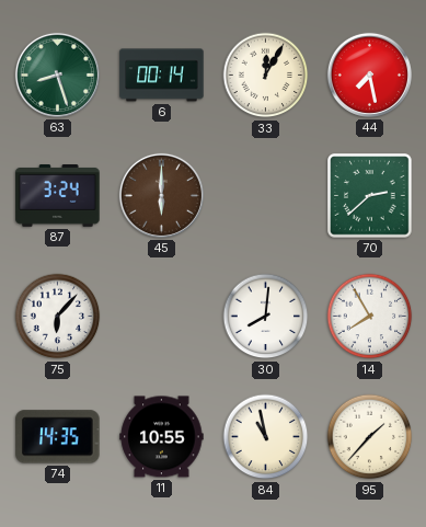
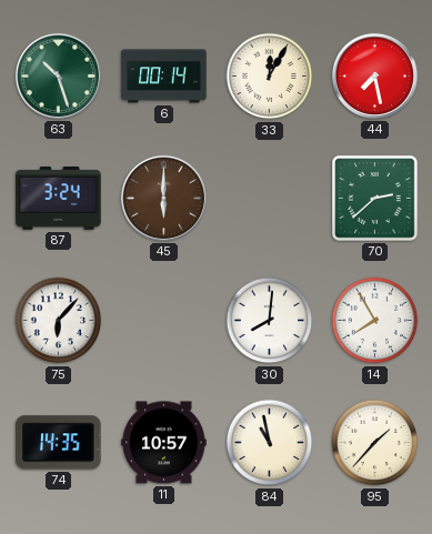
63: 8:27 -> 10:27
11: 10:55 -> 10:57
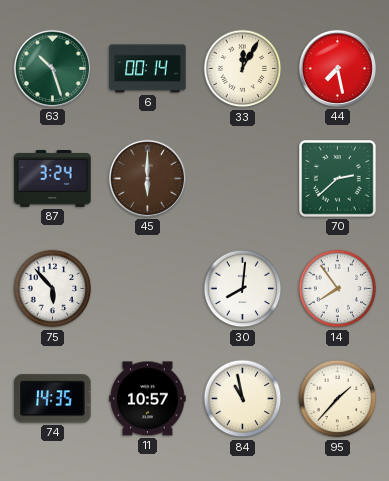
75: 6:07 -> 5:53
14: 7:55 -> 7:54
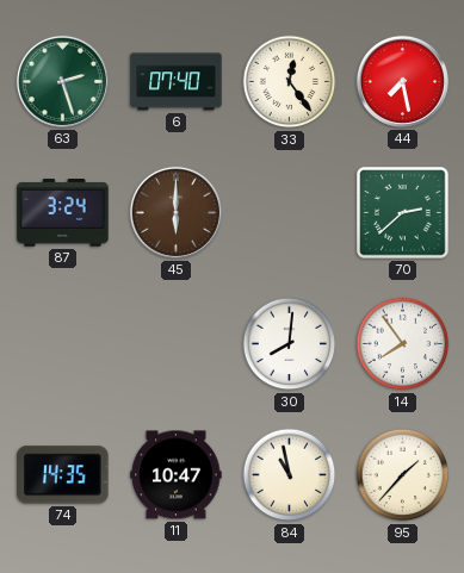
63: 10:27 -> 2:27
6: 00:14 -> 07:40
33: 12:05 -> 12:24
75: 5:53 -> none
11: 10:57 -> 10:47
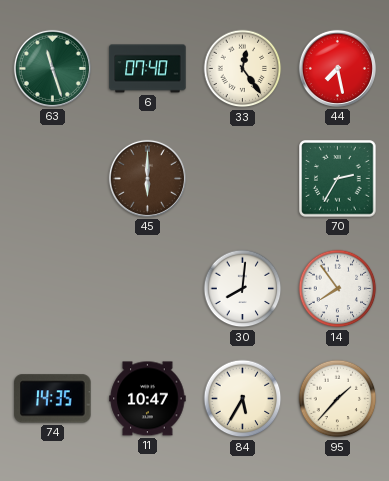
63: 2:27 -> 11:27
87: 3:24 -> none
70: 2:38 -> 2:35
84: 10:58 -> 5:35
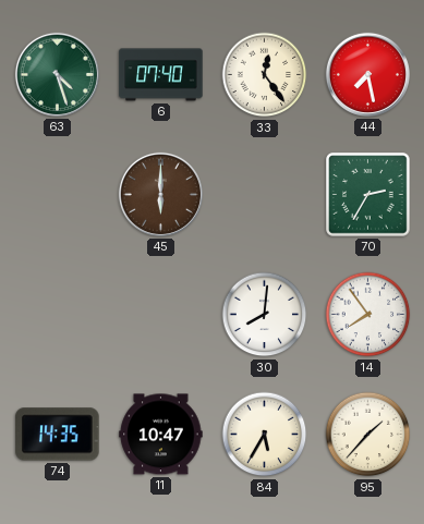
63: 11:27 -> 4:27
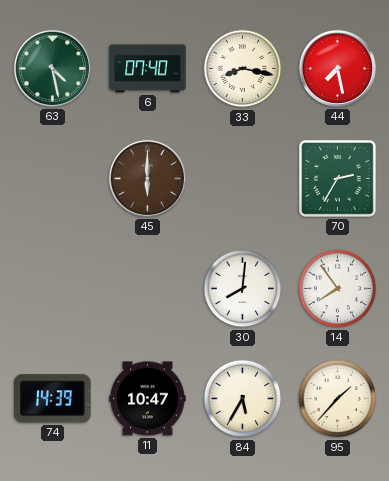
63: 4:27 -> 4:28
33: 12:24 -> 8:17
74: 14:35 -> 14:39
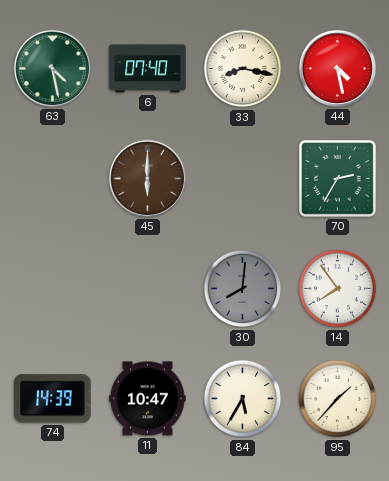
44: 7:28 -> 4:28
30 dial: white -> grey
